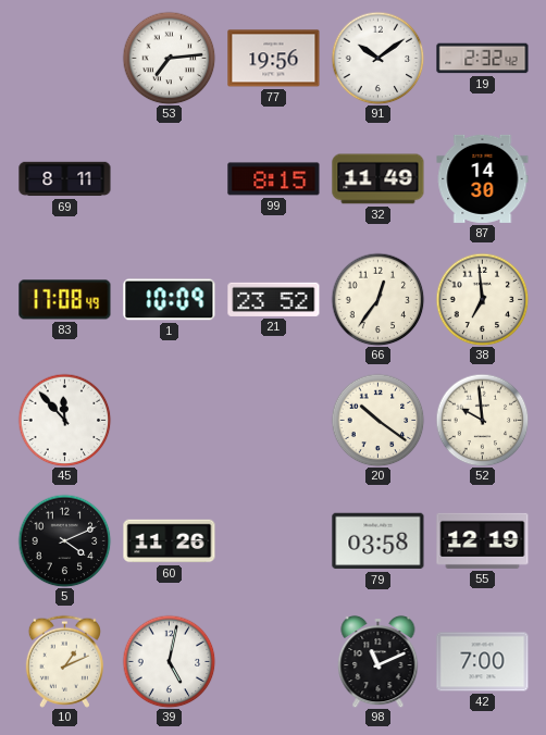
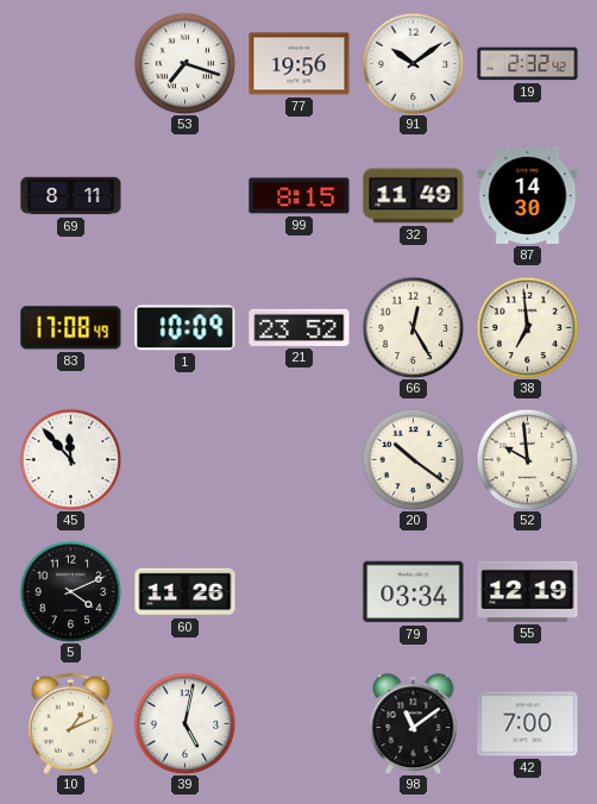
53: 7:14 -> 7:18
66: 12:36 -> 12:25
79: 03:58 -> 03:34
98: 11:11 -> 11:09
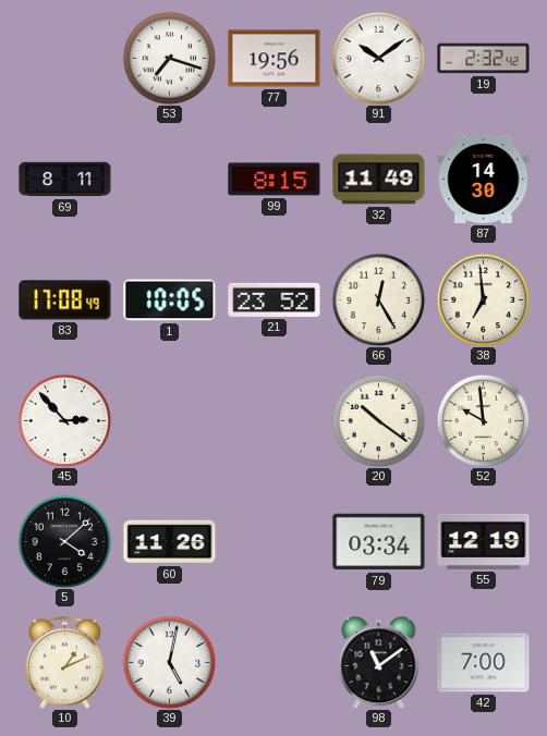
1: 10:09 -> 10:05
45: 11:53 -> 2:53
5: 4:11 -> 4:08
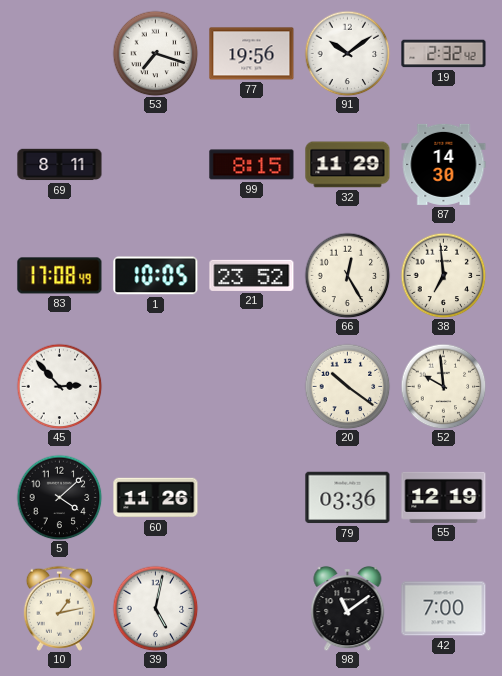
32: 11:49 -> 11:29
79: 03:34 -> 03:36
10: 1:11 -> 1:13
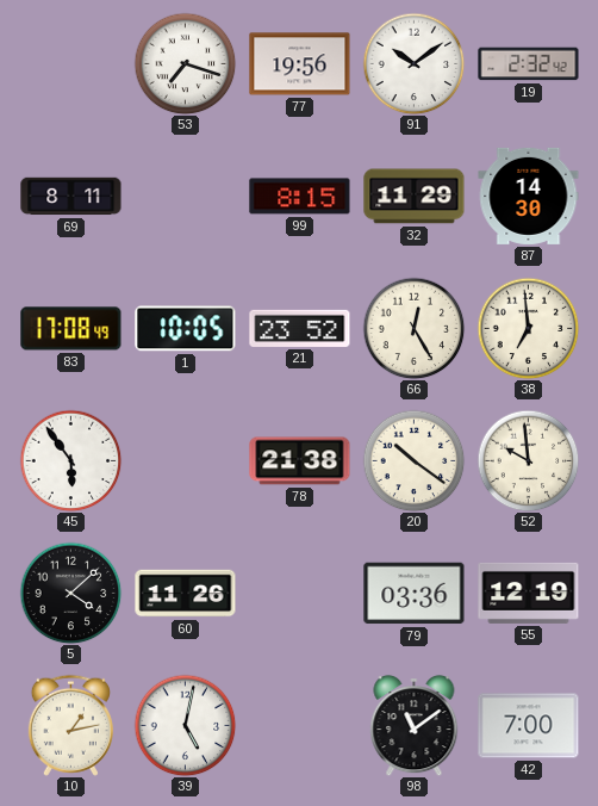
45: 2:53 -> 5:54
78: none -> 21:38
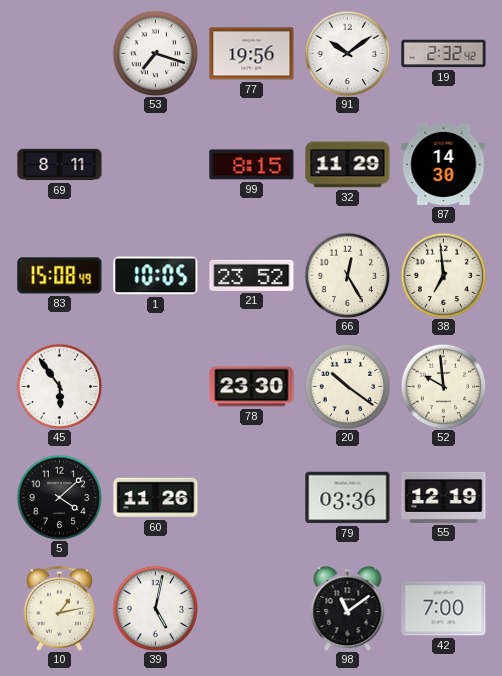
83: 17:08 -> 15:08
78: 21:38 -> 23:30
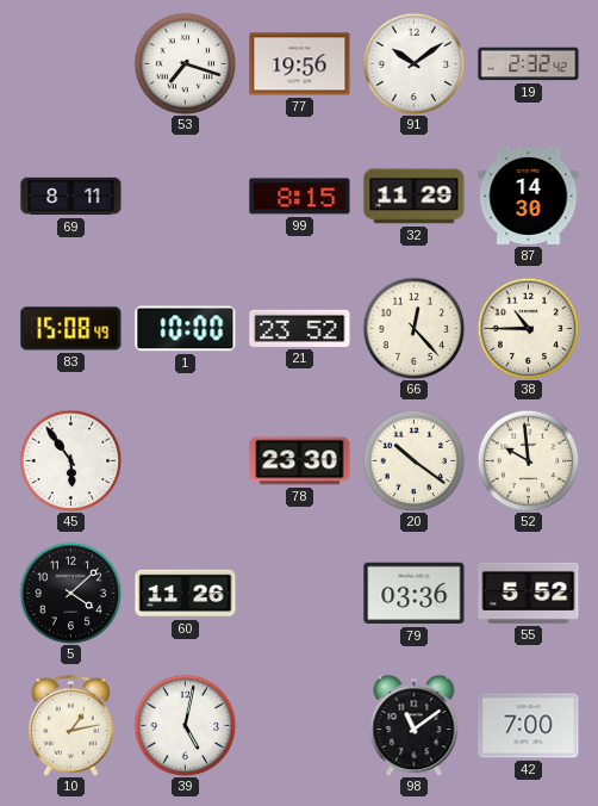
1: 10:05 -> 10:00
66: 12:25 -> 12:23
38: 6:59 -> 10:45
55: 12:19 -> 5:52
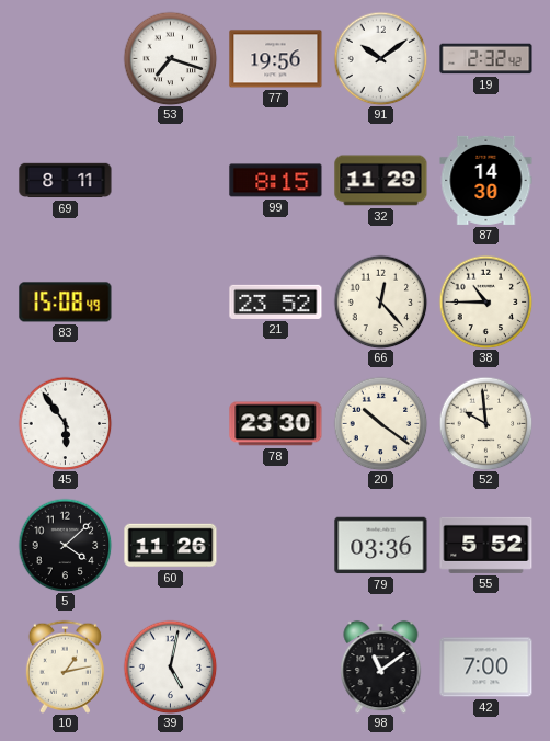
1: 10:00 -> none
